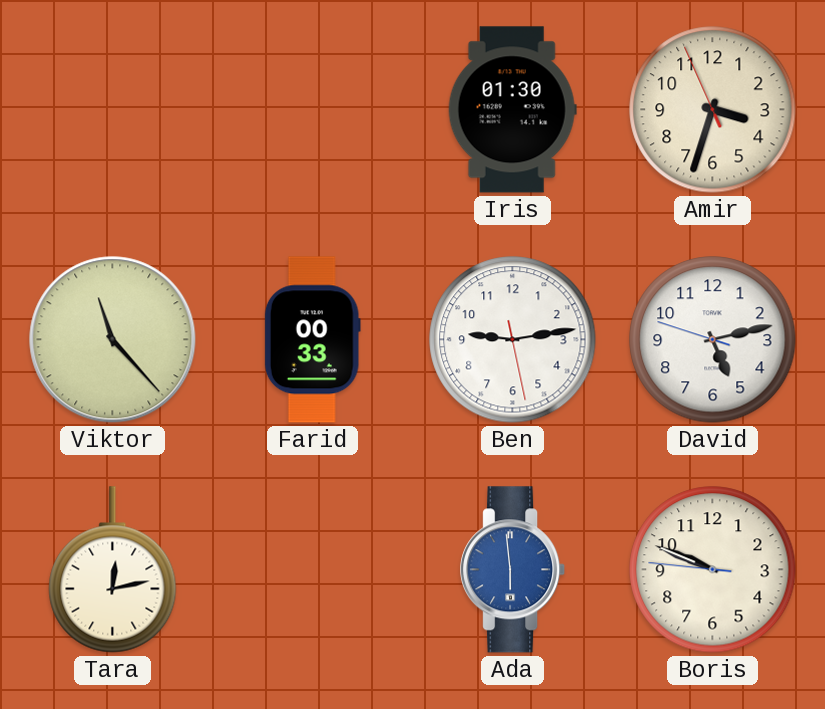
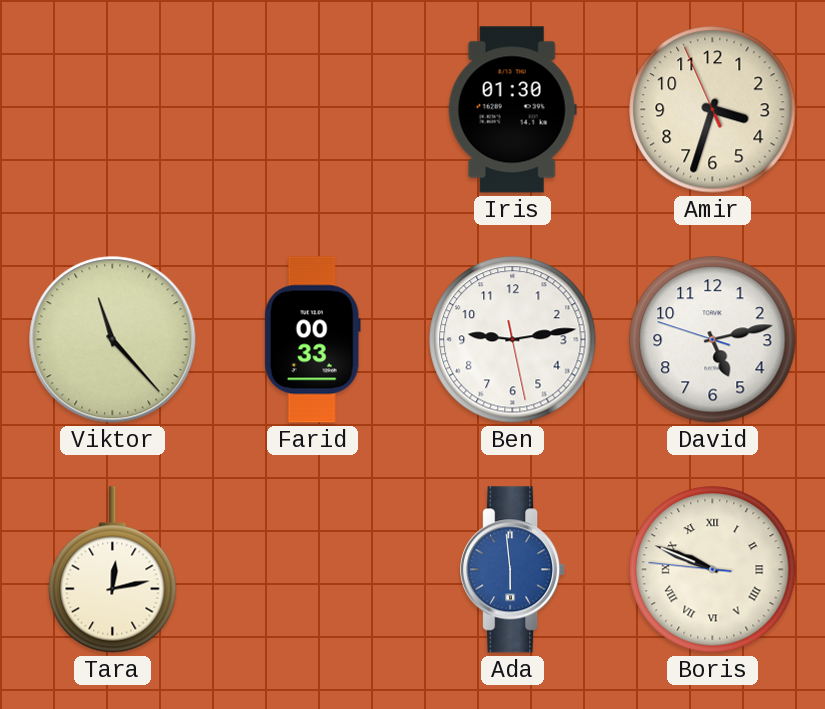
Boris numerals: Arabic -> Roman
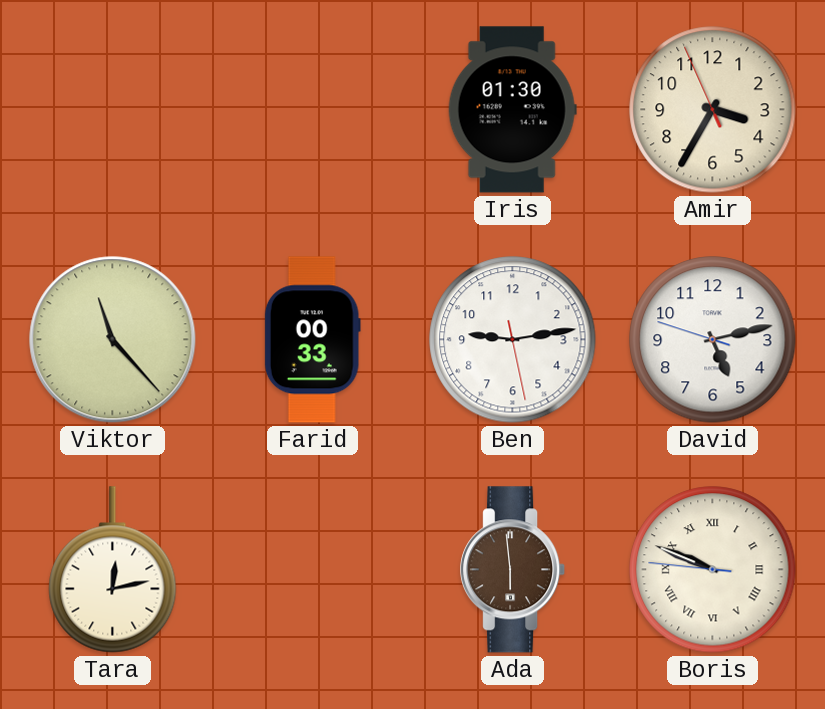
Amir: 3:32 -> 3:34
Ada dial: blue -> brown
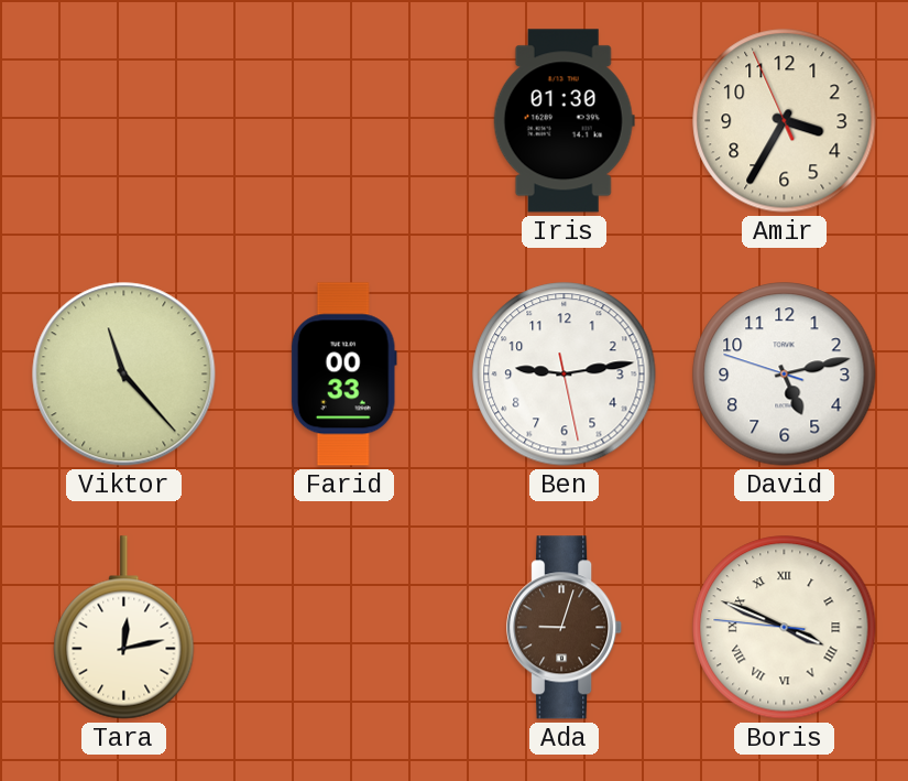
Ada: 5:59 -> 9:03
Boris: 9:48 -> 3:48
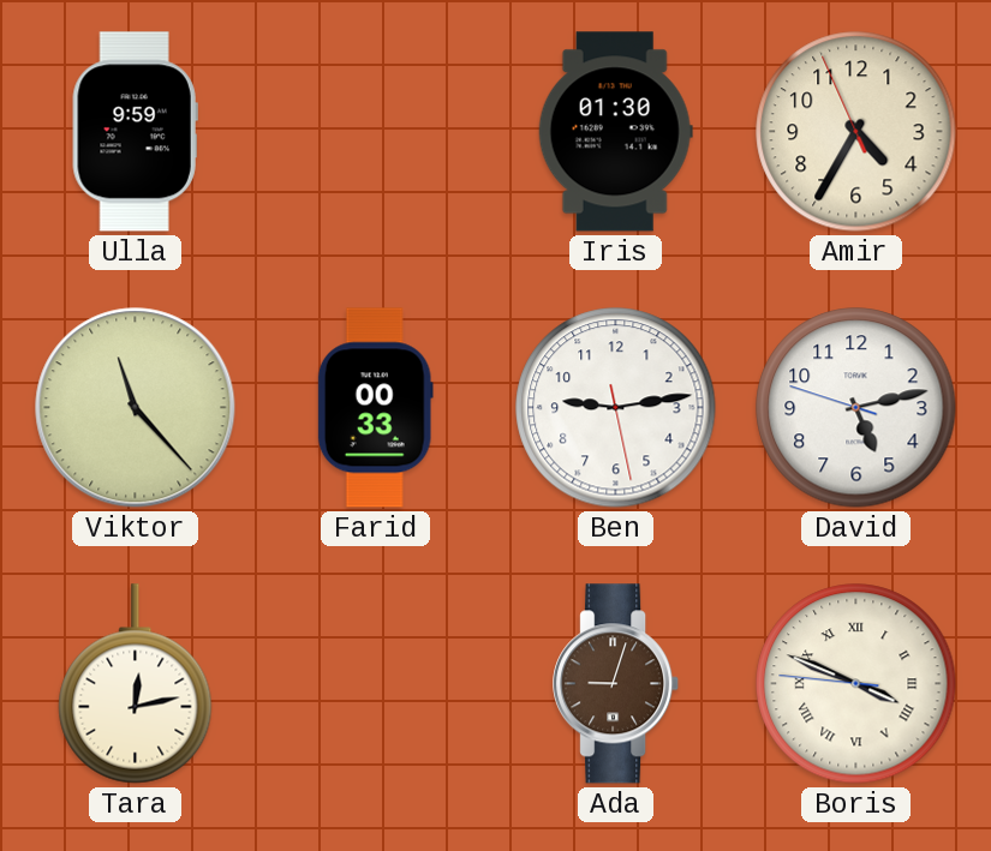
Ulla: none -> 9:59
Amir: 3:34 -> 4:34
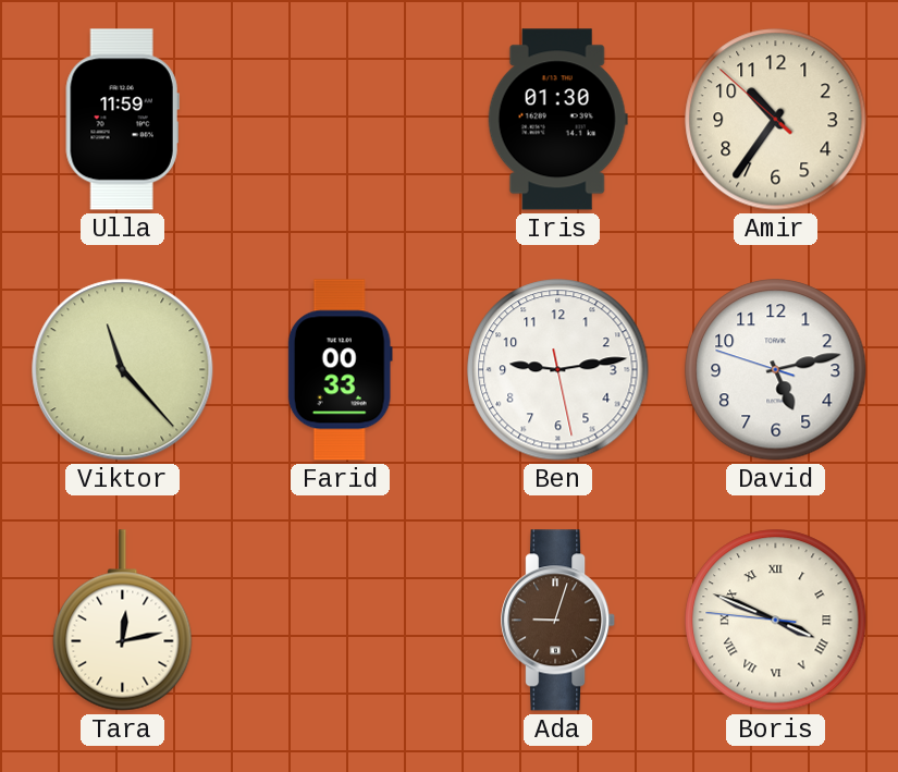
Ulla: 9:59 -> 11:59
Amir: 4:34 -> 10:35
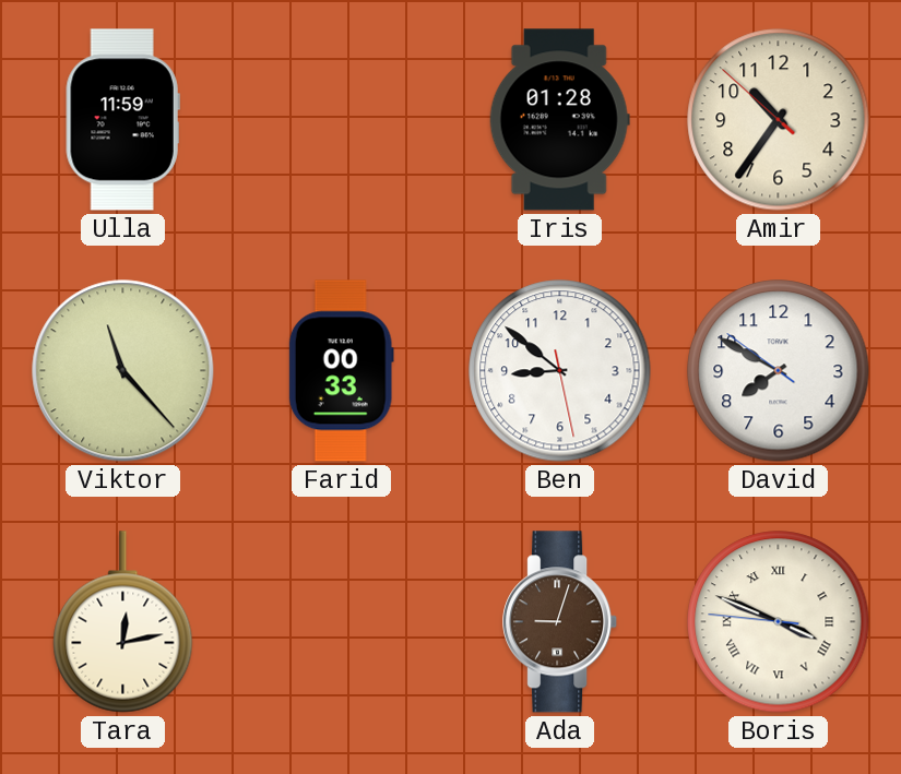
Iris: 01:30 -> 01:28
Ben: 9:13 -> 8:51
David: 5:12 -> 7:49
